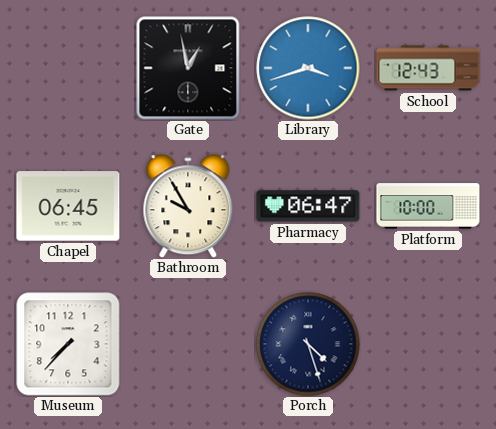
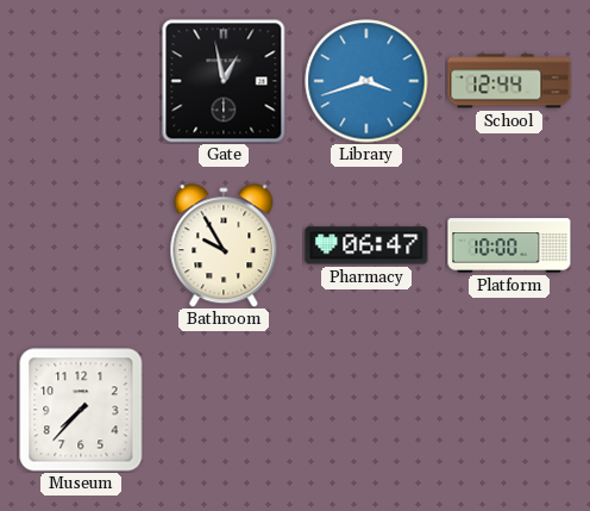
School: 12:43 -> 12:44
Chapel: 06:45 -> none
Porch: 4:27 -> none
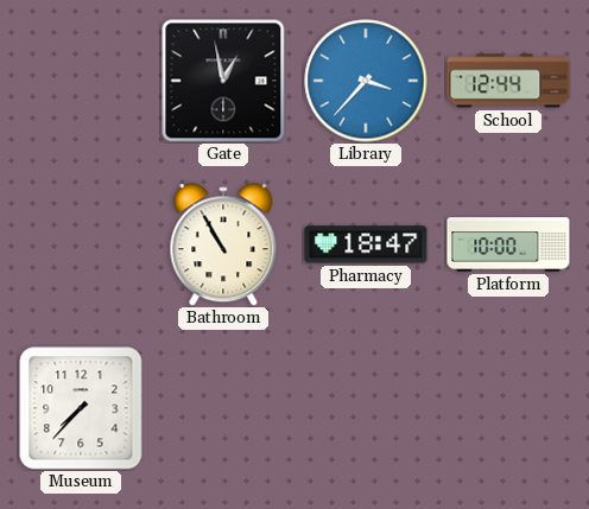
Library: 3:42 -> 3:37
Bathroom: 9:55 -> 10:55
Pharmacy: 06:47 -> 18:47
